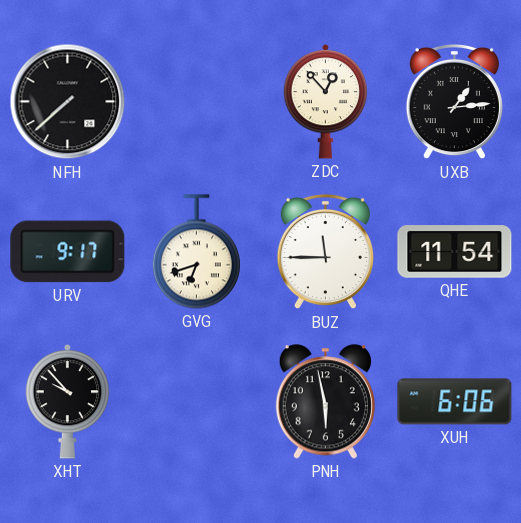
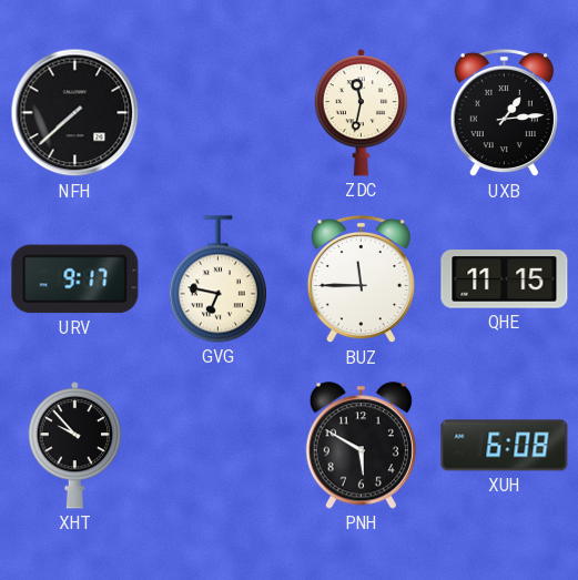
ZDC: 12:53 -> 11:32
GVG: 6:42 -> 6:47
QHE: 11:54 -> 11:15
PNH: 5:58 -> 5:50
XUH: 6:06 -> 6:08
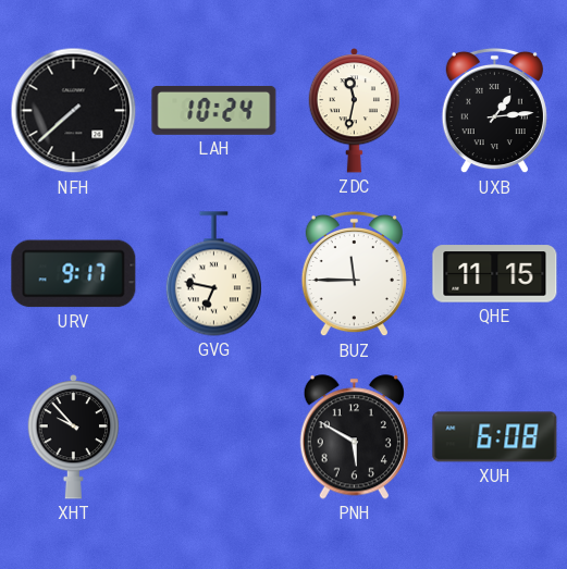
LAH: none -> 10:24
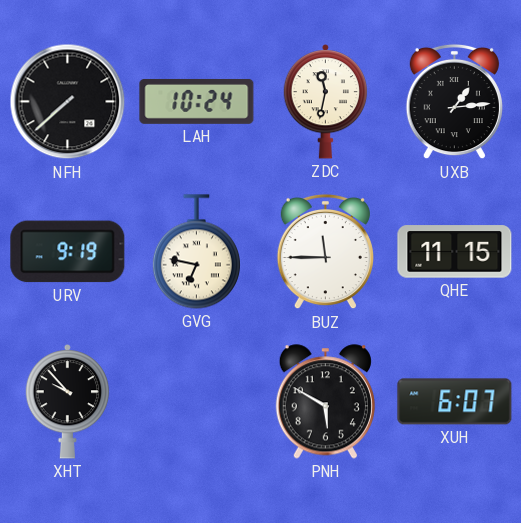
URV: 9:17 -> 9:19
XUH: 6:08 -> 6:07
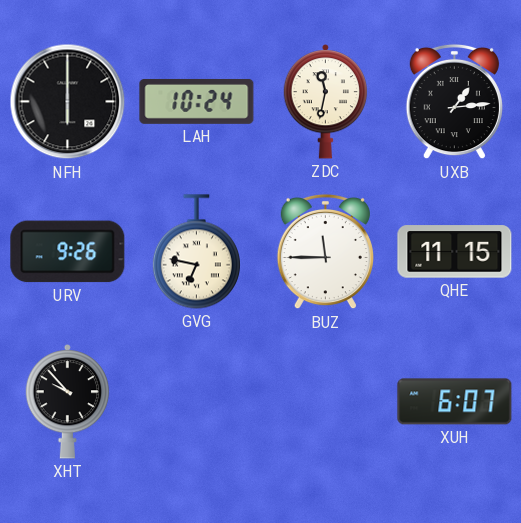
NFH: 7:38 -> 6:00
URV: 9:19 -> 9:26
PNH: 5:50 -> none
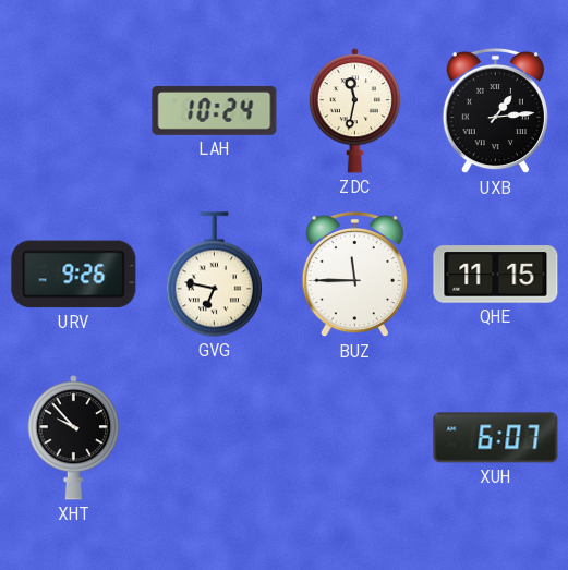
NFH: 6:00 -> none
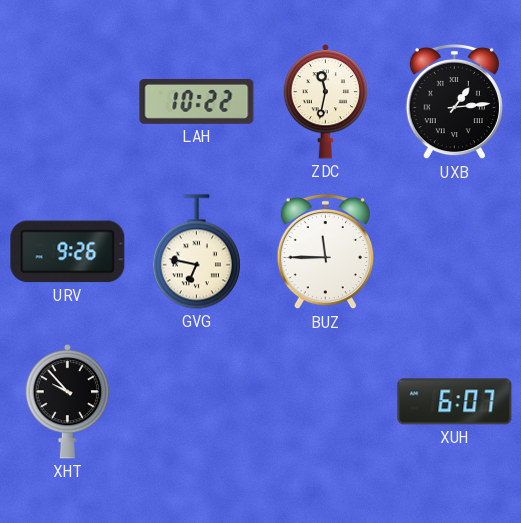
LAH: 10:24 -> 10:22
QHE: 11:15 -> none
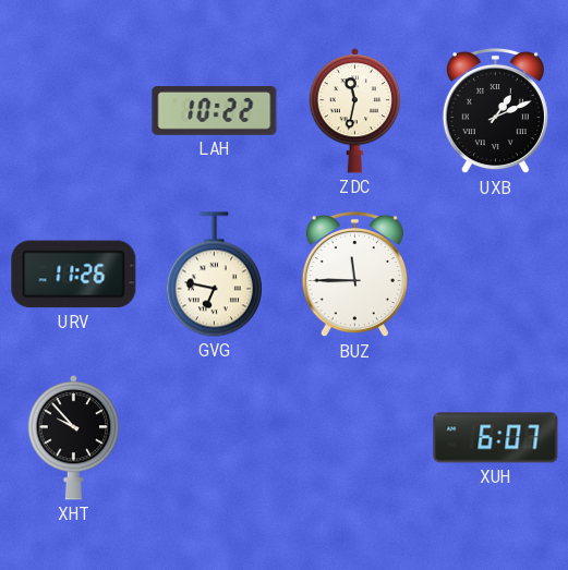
UXB: 1:14 -> 1:11
URV: 9:26 -> 11:26
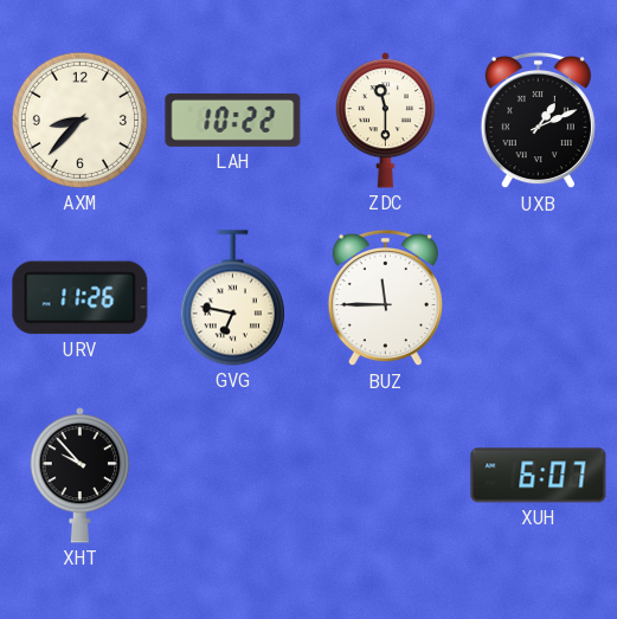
AXM: none -> 8:37
ZDC: 11:32 -> 11:30
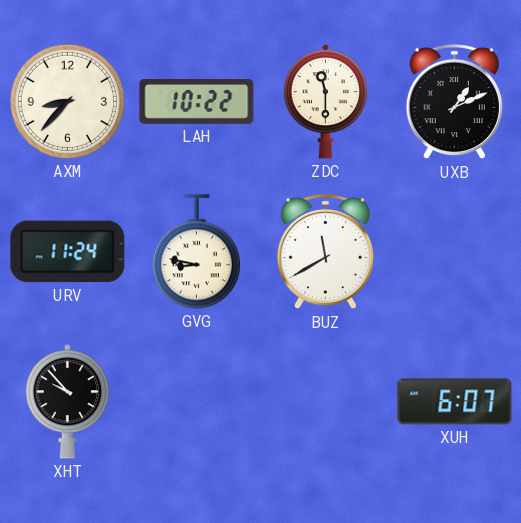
URV: 11:26 -> 11:24
GVG: 6:47 -> 8:47
BUZ: 11:45 -> 11:40
